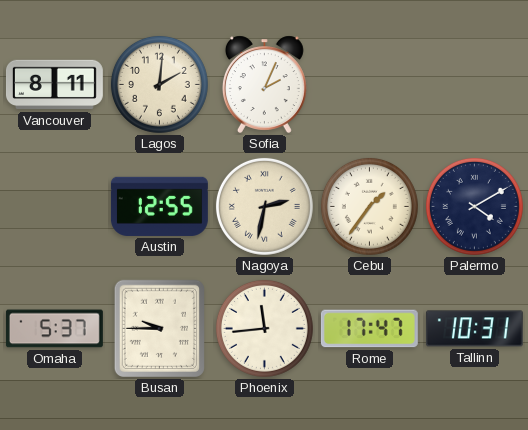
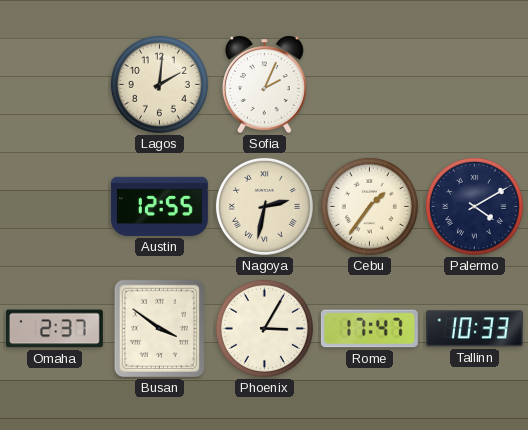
Vancouver: 8:11 -> none
Omaha: 5:37 -> 2:37
Busan: 9:45 -> 3:51
Phoenix: 11:44 -> 3:05
Tallinn: 10:31 -> 10:33
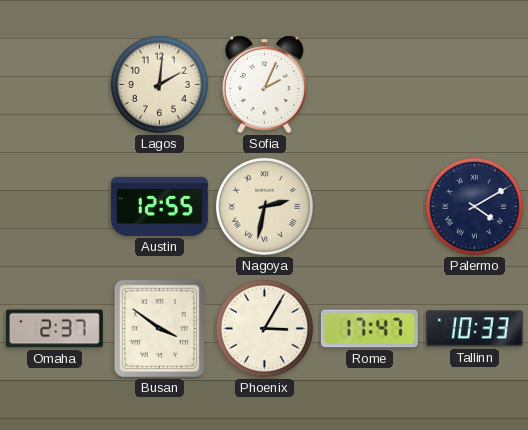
Cebu: 1:36 -> none
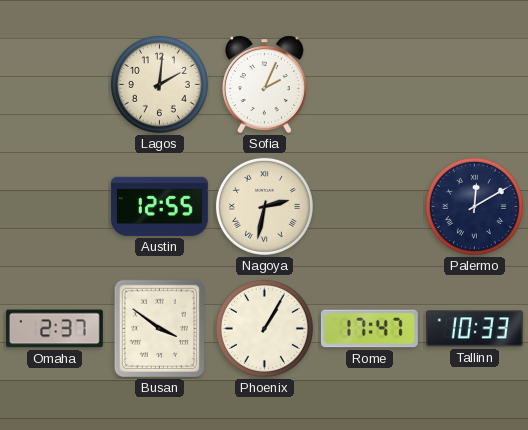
Palermo: 4:10 -> 12:10
Phoenix: 3:05 -> 1:05
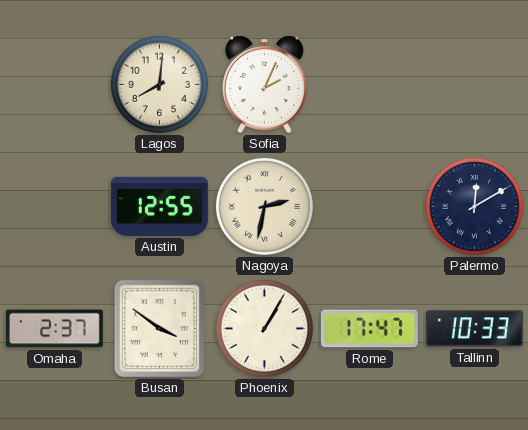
Lagos: 2:01 -> 8:01
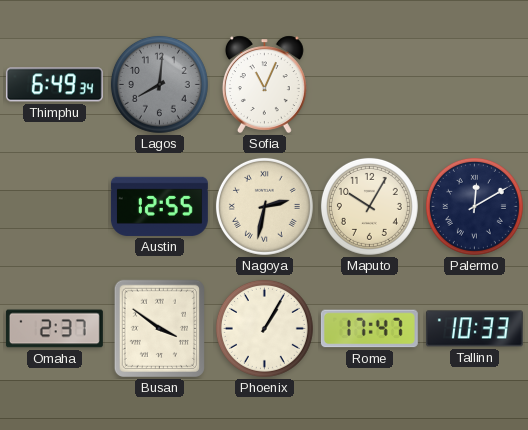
Thimphu: none -> 6:49
Lagos dial: cream -> grey
Sofia: 2:04 -> 11:04
Maputo: none -> 10:05
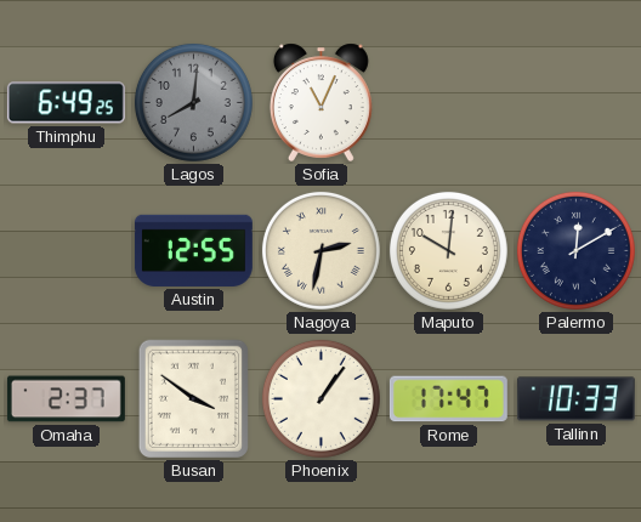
Thimphu: 6:49:34 -> 6:49:25
Maputo: 10:05 -> 10:01
Phoenix: 1:05 -> 1:06
